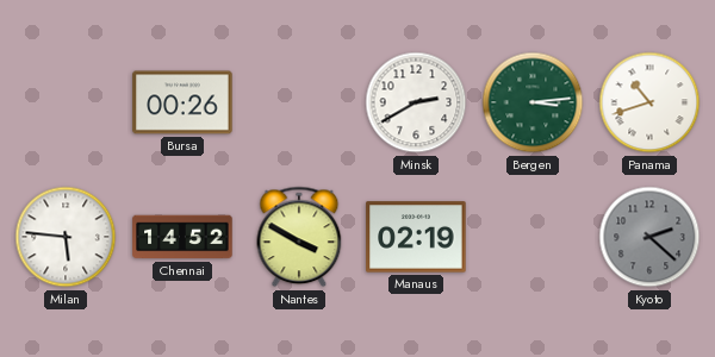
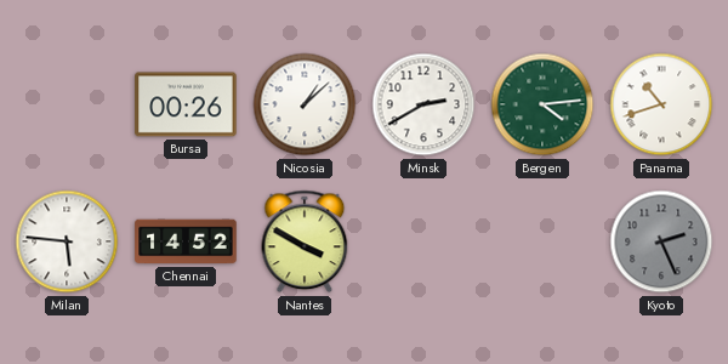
Nicosia: none -> 1:08
Bergen: 3:14 -> 4:14
Manaus: 02:19 -> none
Kyoto: 2:22 -> 2:26
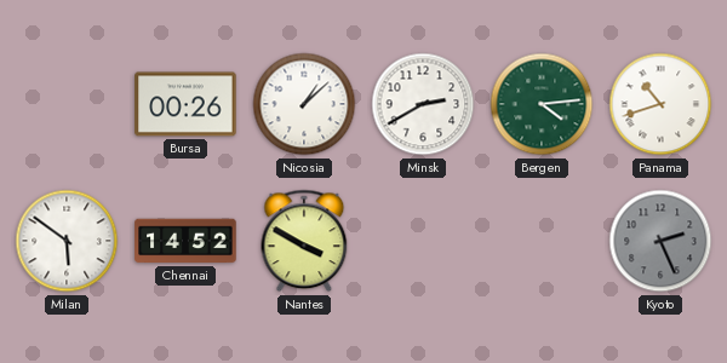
Milan: 5:46 -> 5:51
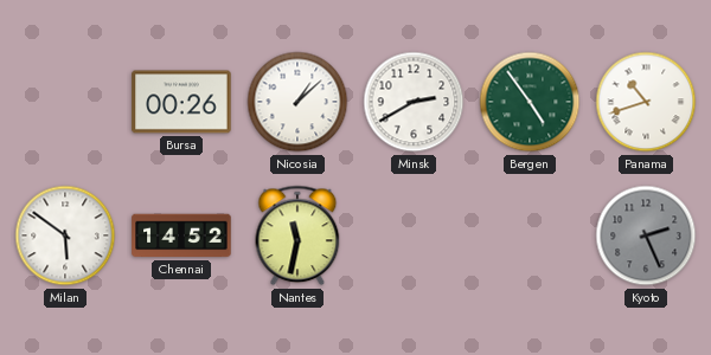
Bergen: 4:14 -> 4:54
Nantes: 3:50 -> 11:32
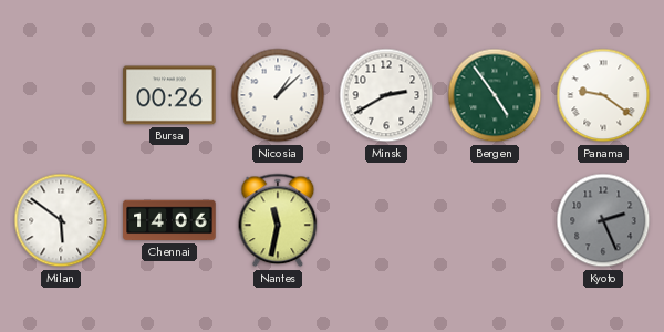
Panama: 10:42 -> 9:21
Chennai: 14:52 -> 14:06
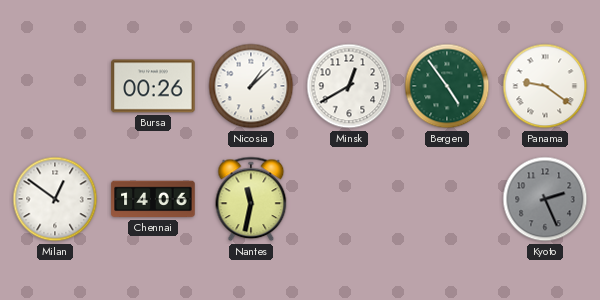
Minsk: 2:40 -> 12:40
Milan: 5:51 -> 12:51
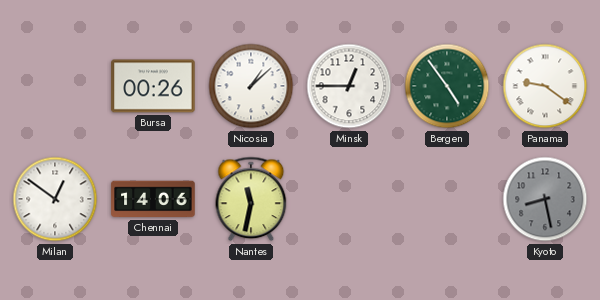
Minsk: 12:40 -> 12:45
Kyoto: 2:26 -> 8:28
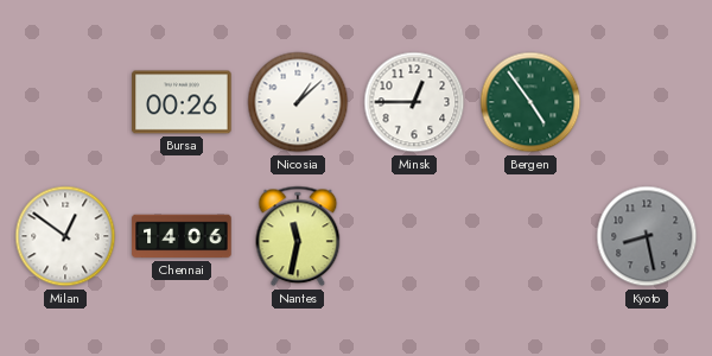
Panama: 9:21 -> none
